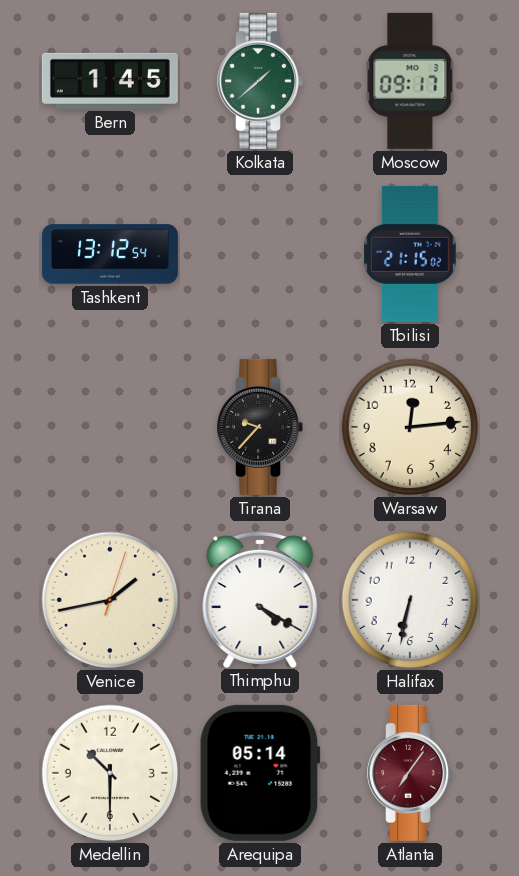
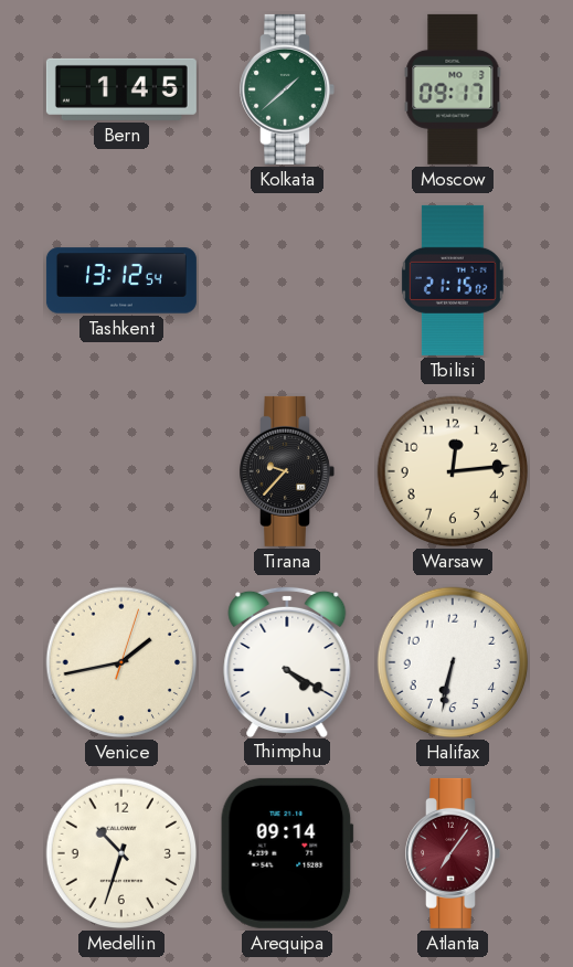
Medellin: 10:30 -> 10:33
Arequipa: 05:14 -> 09:14
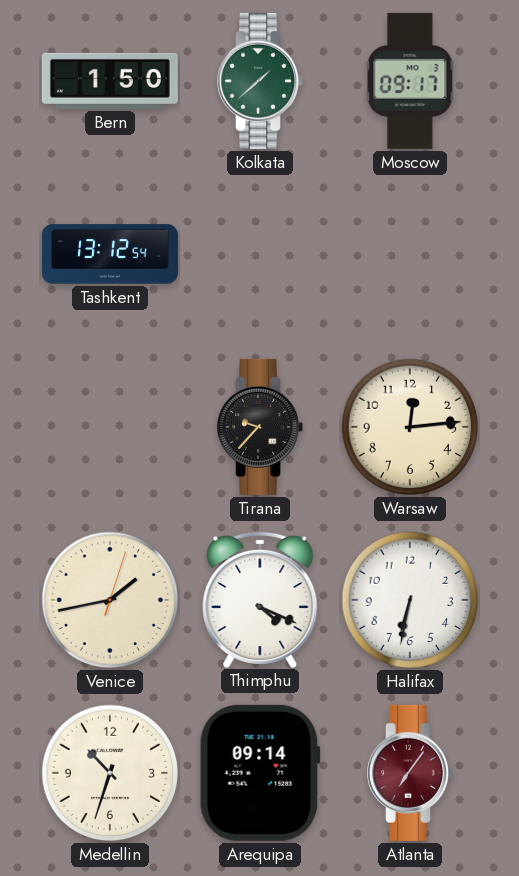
Bern: 1:45 -> 1:50
Tbilisi: 21:15 -> none
Thimphu: 4:20 -> 4:19
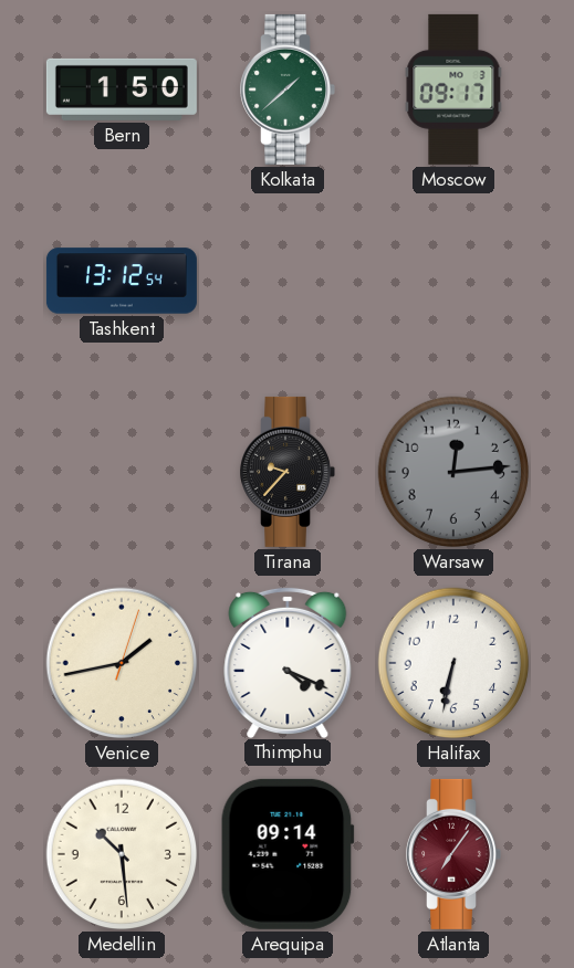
Warsaw dial: cream -> grey
Medellin: 10:33 -> 10:29
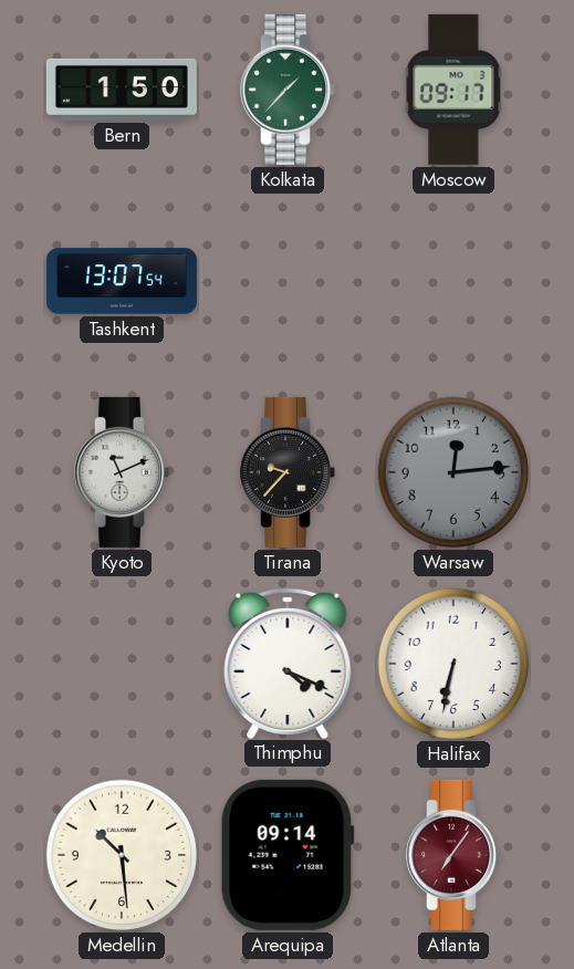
Kolkata: 1:38 -> 1:37
Tashkent: 13:12 -> 13:07
Kyoto: none -> 11:11
Venice: 1:43 -> none
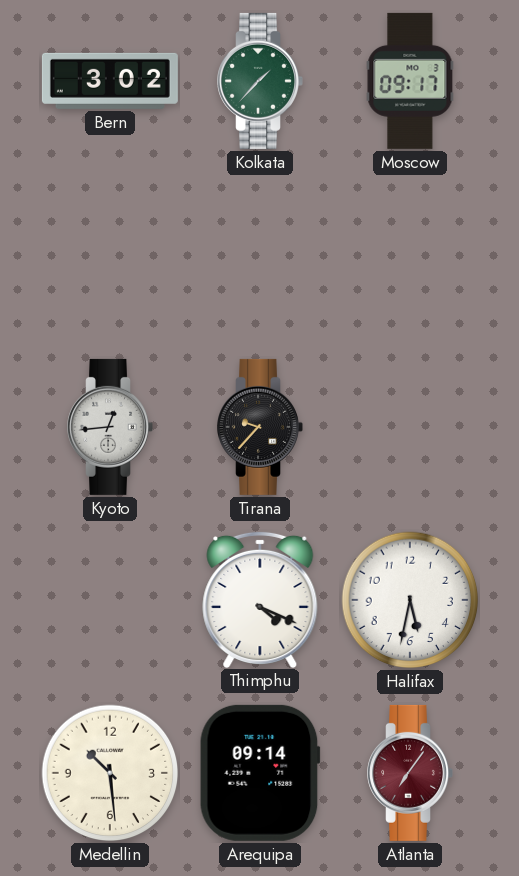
Bern: 1:50 -> 3:02
Tashkent: 13:07 -> none
Kyoto: 11:11 -> 12:44
Warsaw: 12:14 -> none
Halifax: 6:32 -> 5:32
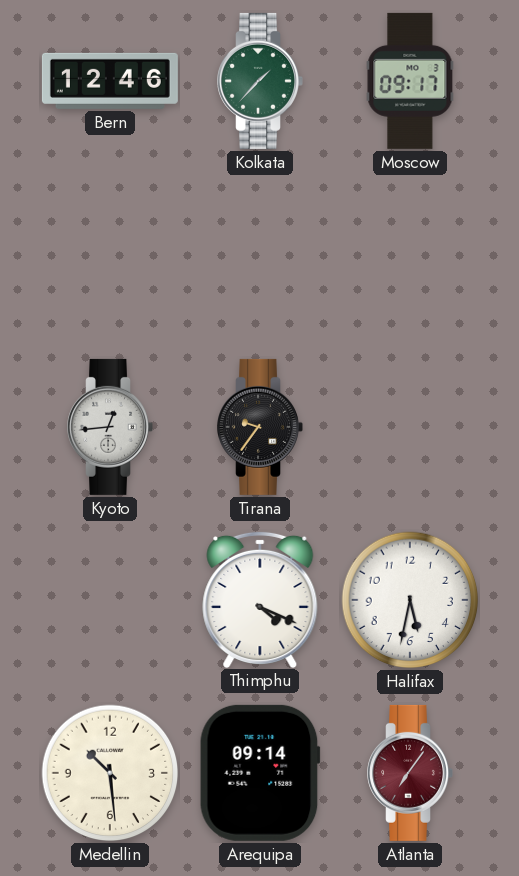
Bern: 3:02 -> 12:46
Tirana: 9:37 -> 9:36
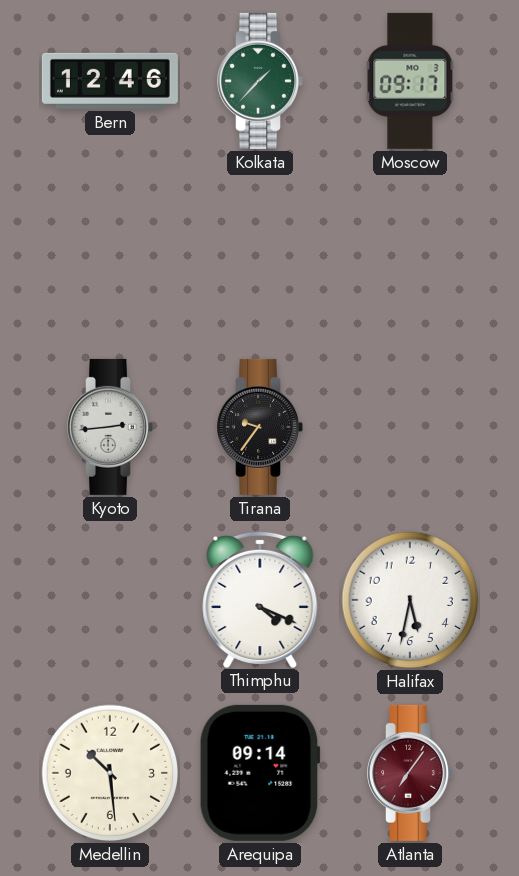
Kyoto: 12:44 -> 2:44
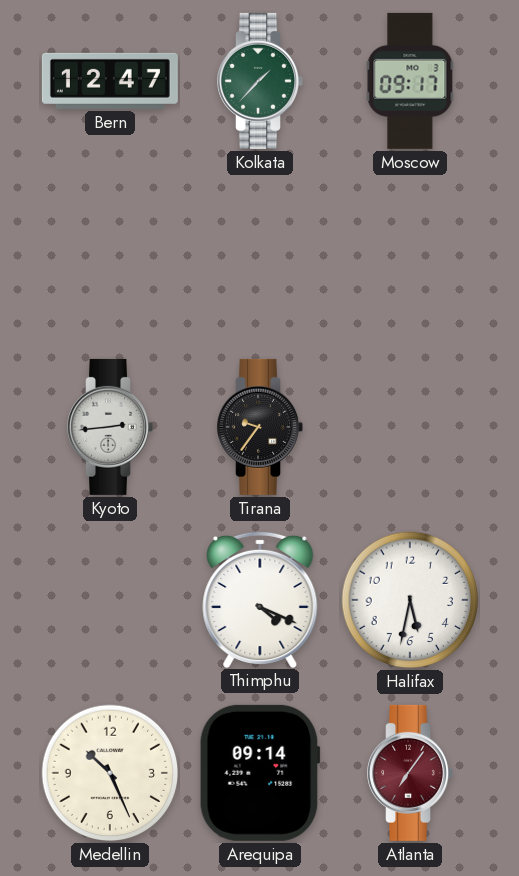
Bern: 12:46 -> 12:47
Medellin: 10:29 -> 10:26
